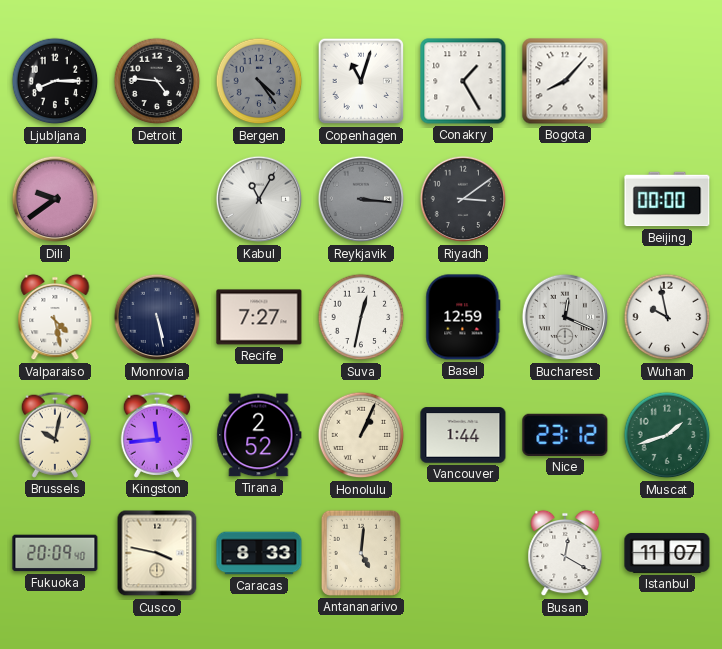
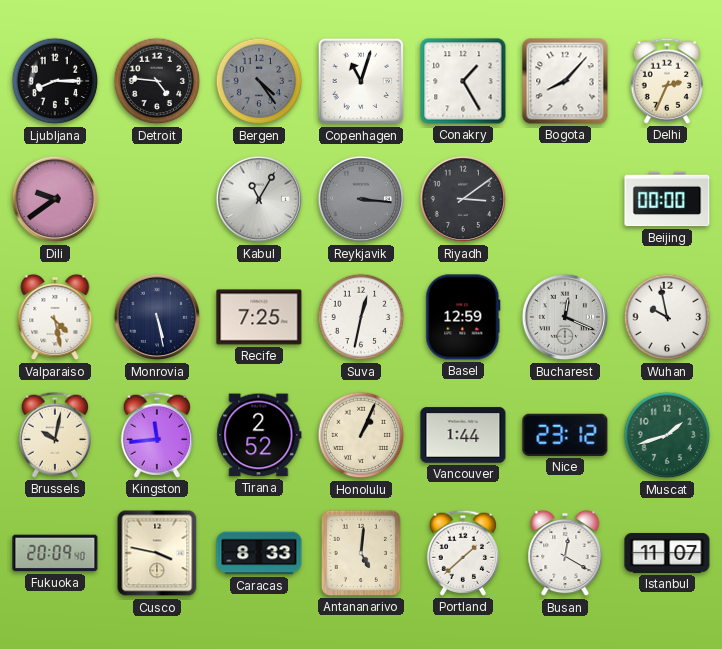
Delhi: none -> 2:34
Recife: 7:27 -> 7:25
Portland: none -> 1:38
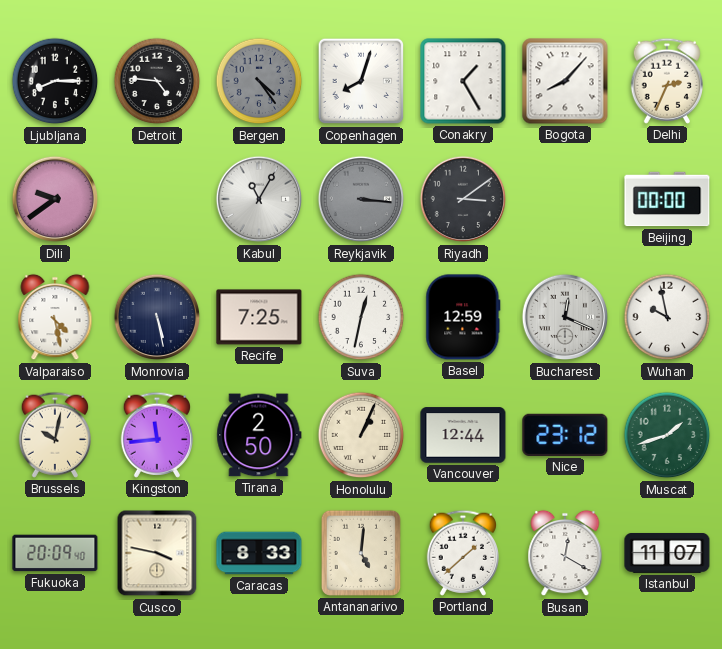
Copenhagen: 11:03 -> 8:03
Tirana: 2:52 -> 2:50
Vancouver: 1:44 -> 12:44
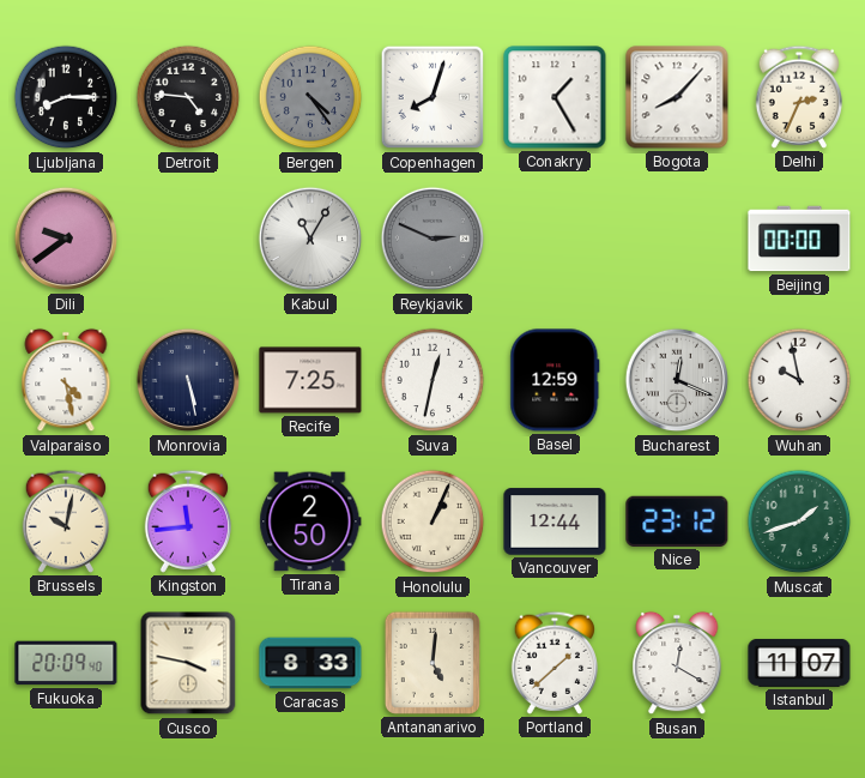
Reykjavik: 3:16 -> 2:49
Riyadh: 3:09 -> none
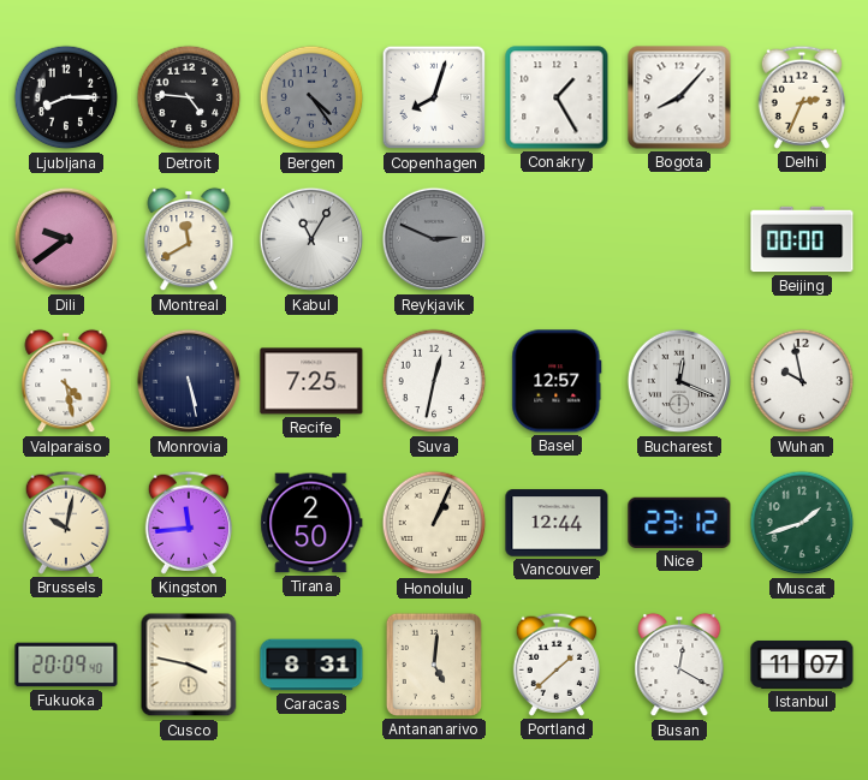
Montreal: none -> 11:40
Basel: 12:59 -> 12:57
Caracas: 8:33 -> 8:31
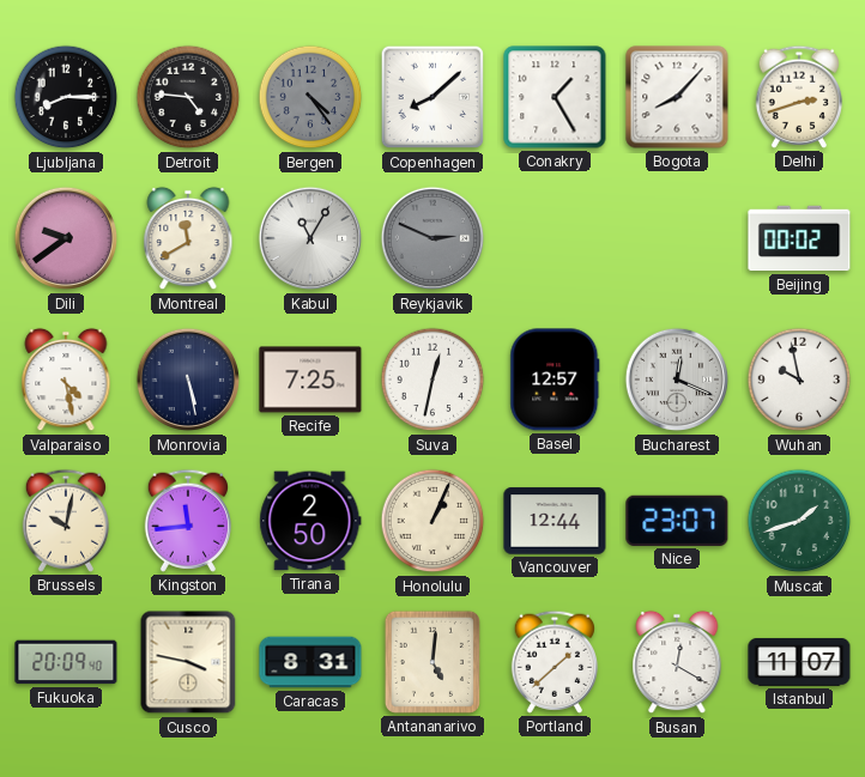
Copenhagen: 8:03 -> 8:08
Delhi: 2:34 -> 2:42
Beijing: 00:00 -> 00:02
Nice: 23:12 -> 23:07
